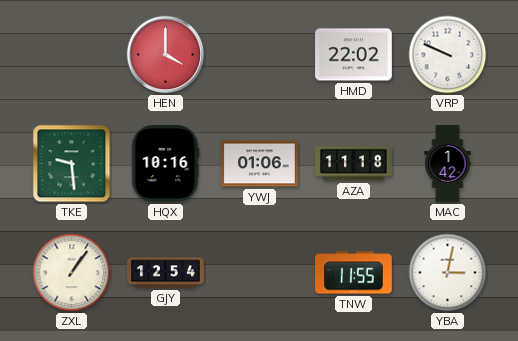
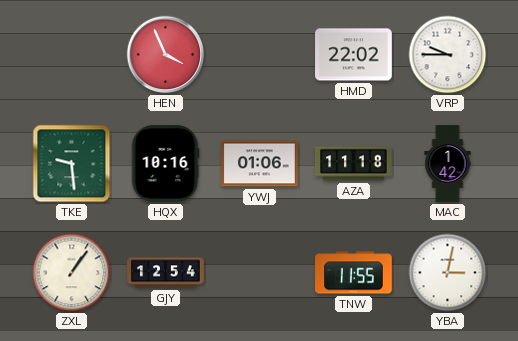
HEN: 4:00 -> 3:56
VRP: 9:49 -> 9:45
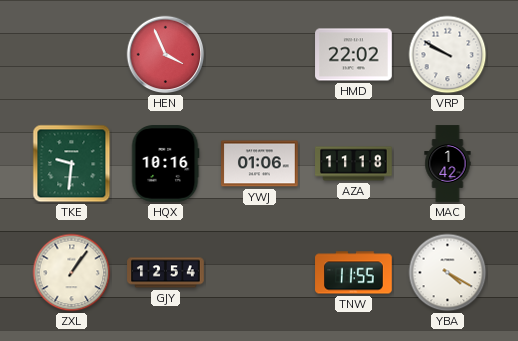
VRP: 9:45 -> 9:50
TKE: 9:29 -> 9:31
YBA: 3:02 -> 4:20
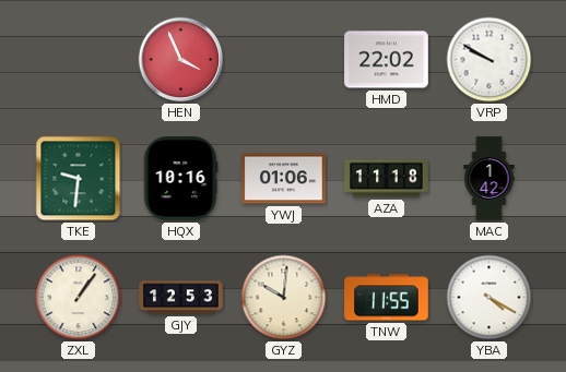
GJY: 12:54 -> 12:53
GYZ: none -> 10:01
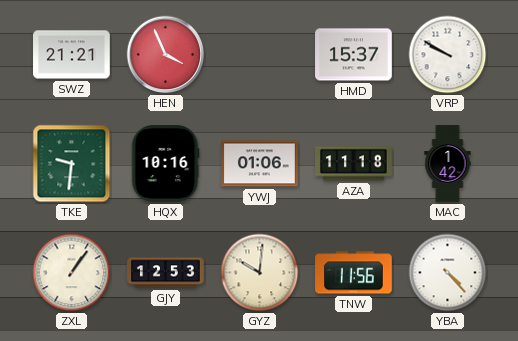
SWZ: none -> 21:21
HMD: 22:02 -> 15:37
TNW: 11:55 -> 11:56
YBA: 4:20 -> 4:23
